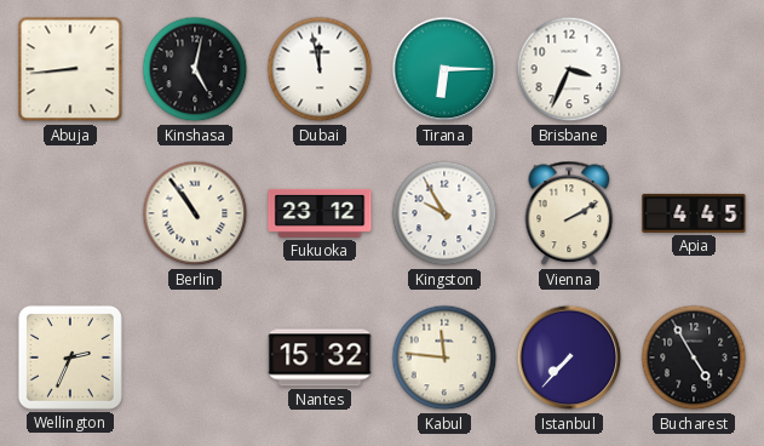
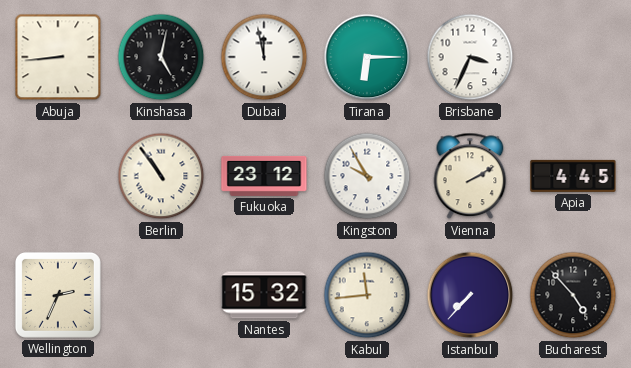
Kabul: 11:46 -> 11:44
Bucharest: 4:55 -> 4:53
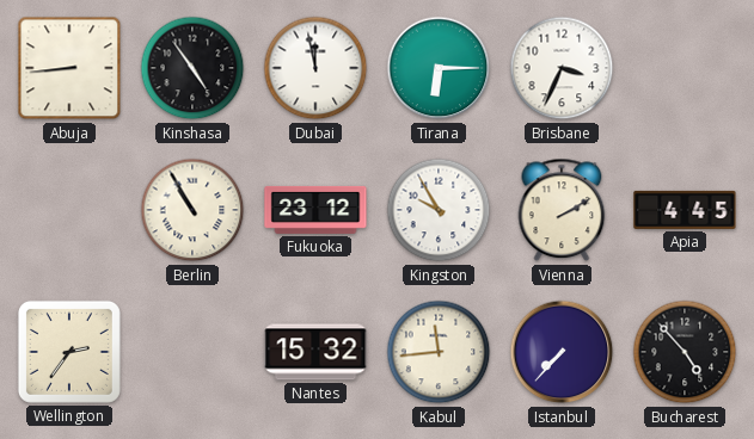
Kinshasa: 5:02 -> 4:54
Berlin: 10:54 -> 10:55
Wellington: 2:34 -> 2:36
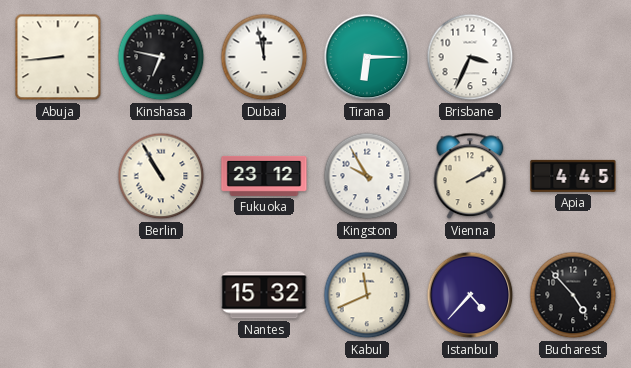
Kinshasa: 4:54 -> 6:47
Wellington: 2:36 -> none
Kabul: 11:44 -> 11:41
Istanbul: 7:37 -> 4:37
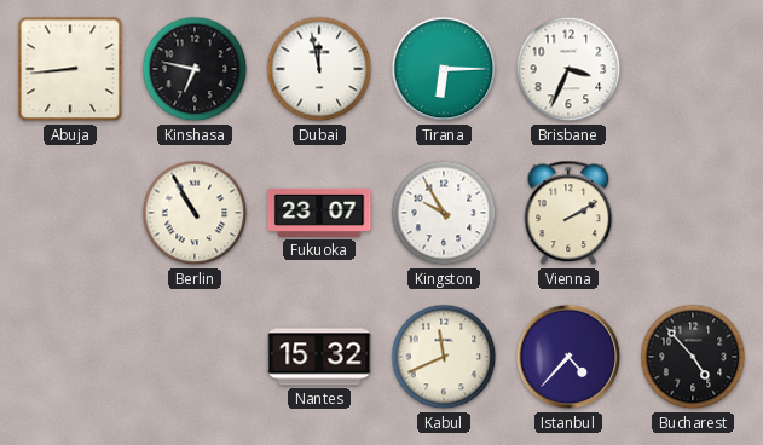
Fukuoka: 23:12 -> 23:07
Apia: 4:45 -> none
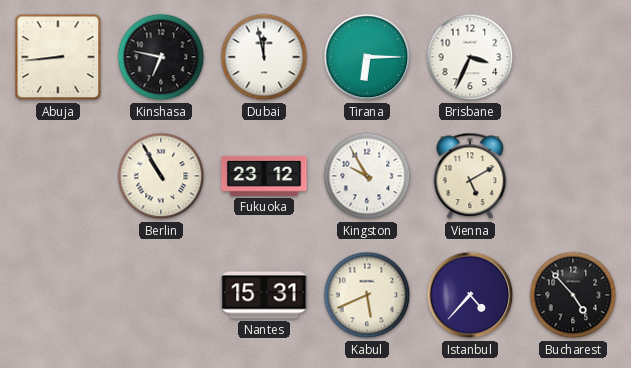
Fukuoka: 23:07 -> 23:12
Vienna: 2:10 -> 5:10
Nantes: 15:32 -> 15:31
Kabul: 11:41 -> 5:41
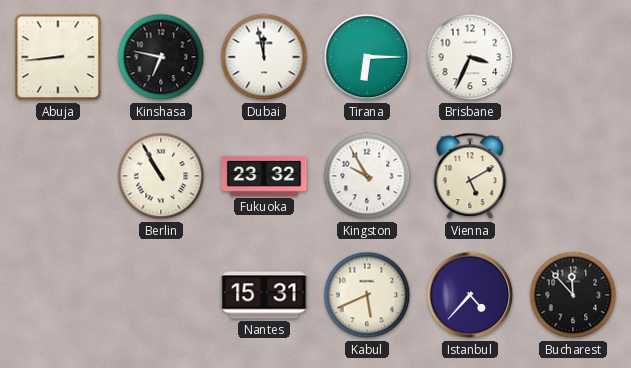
Fukuoka: 23:12 -> 23:32
Bucharest: 4:53 -> 11:53
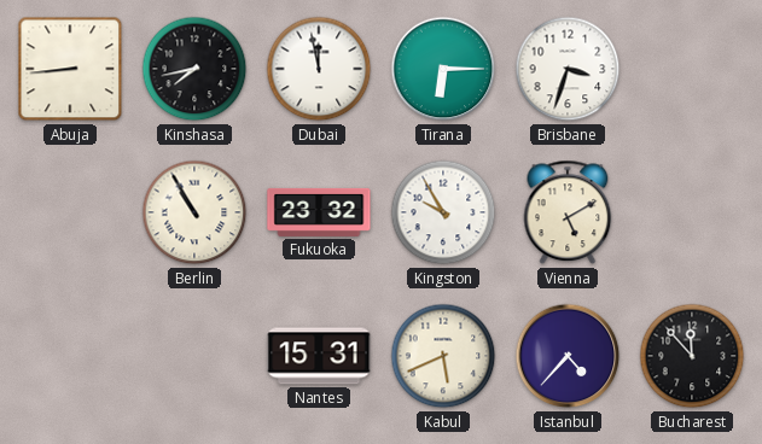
Kinshasa: 6:47 -> 7:43
Brisbane: 3:34 -> 3:33
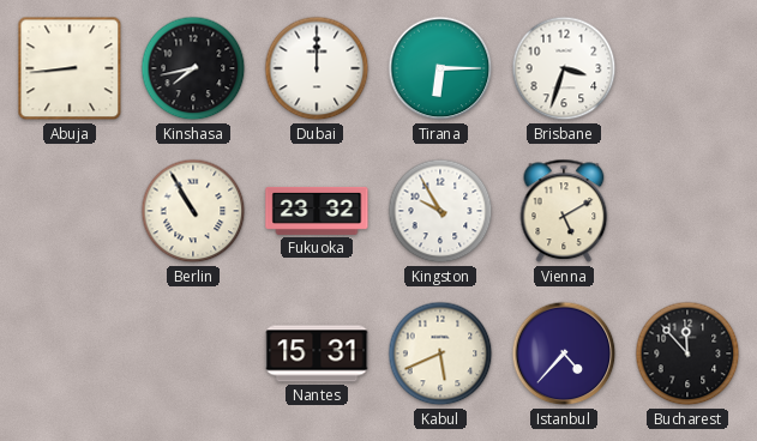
Dubai: 11:58 -> 12:00
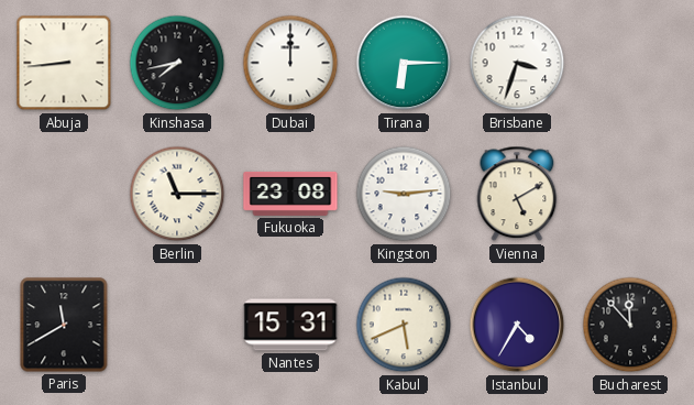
Berlin: 10:55 -> 11:15
Fukuoka: 23:32 -> 23:08
Kingston: 9:55 -> 9:14
Paris: none -> 11:40
Istanbul: 4:37 -> 4:35
